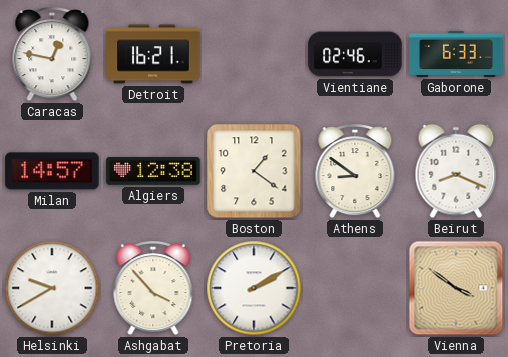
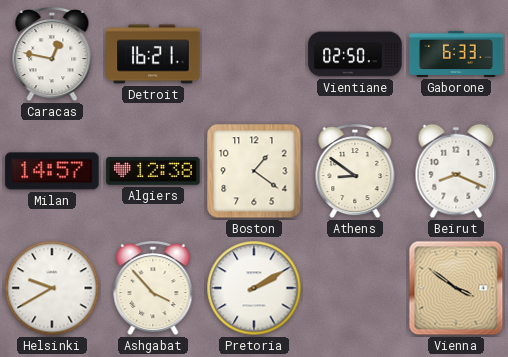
Vientiane: 02:46 -> 02:50
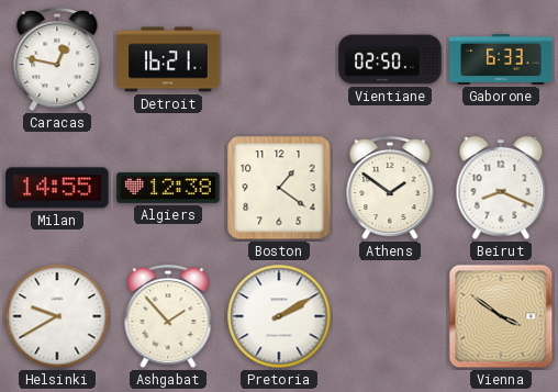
Milan: 14:57 -> 14:55
Athens: 8:51 -> 1:51
Ashgabat: 3:53 -> 1:53
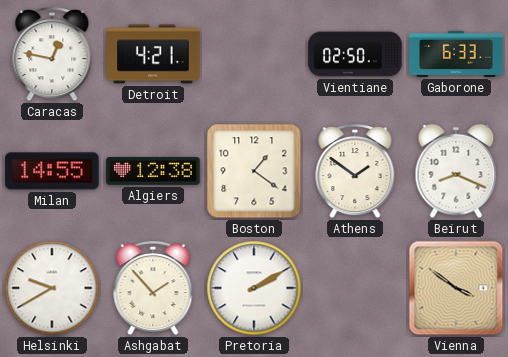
Detroit: 16:21 -> 4:21
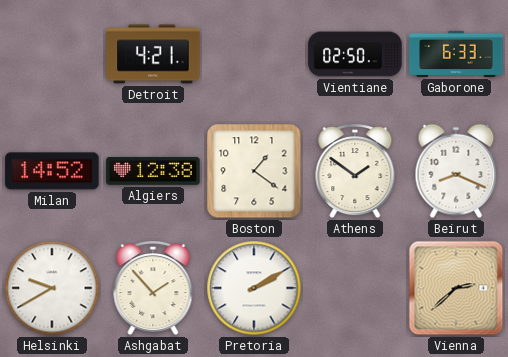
Caracas: 12:47 -> none
Milan: 14:55 -> 14:52
Vienna: 3:51 -> 2:38
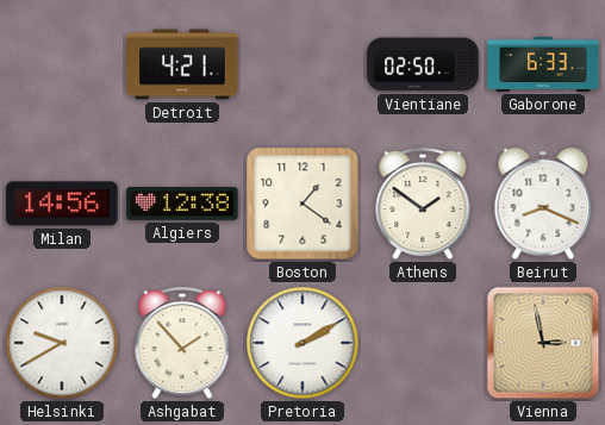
Milan: 14:52 -> 14:56
Vienna: 2:38 -> 2:58
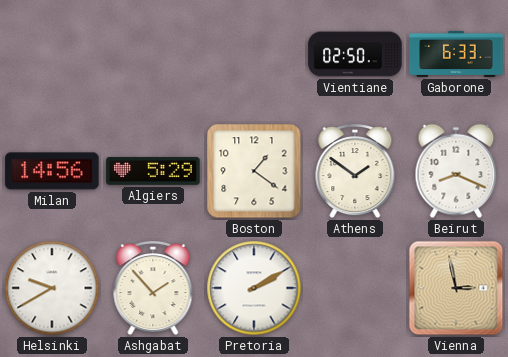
Detroit: 4:21 -> none
Algiers: 12:38 -> 5:29
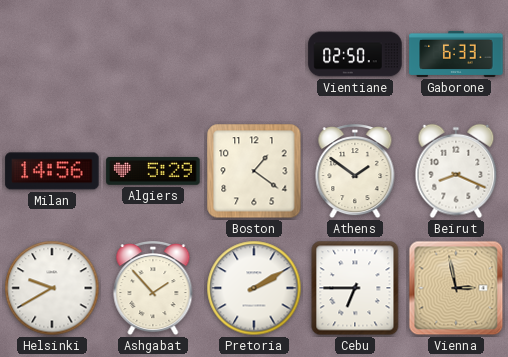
Cebu: none -> 6:45
